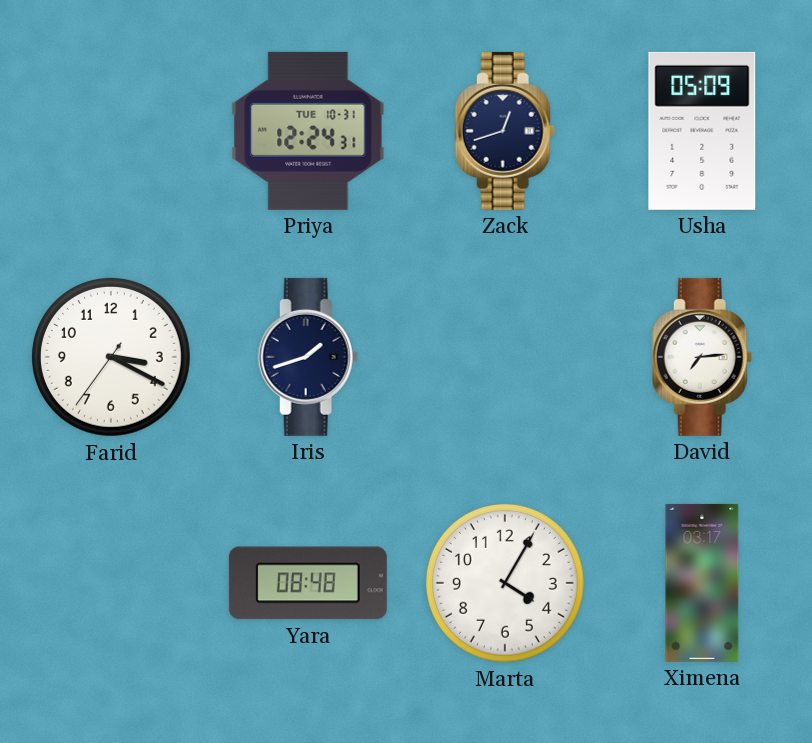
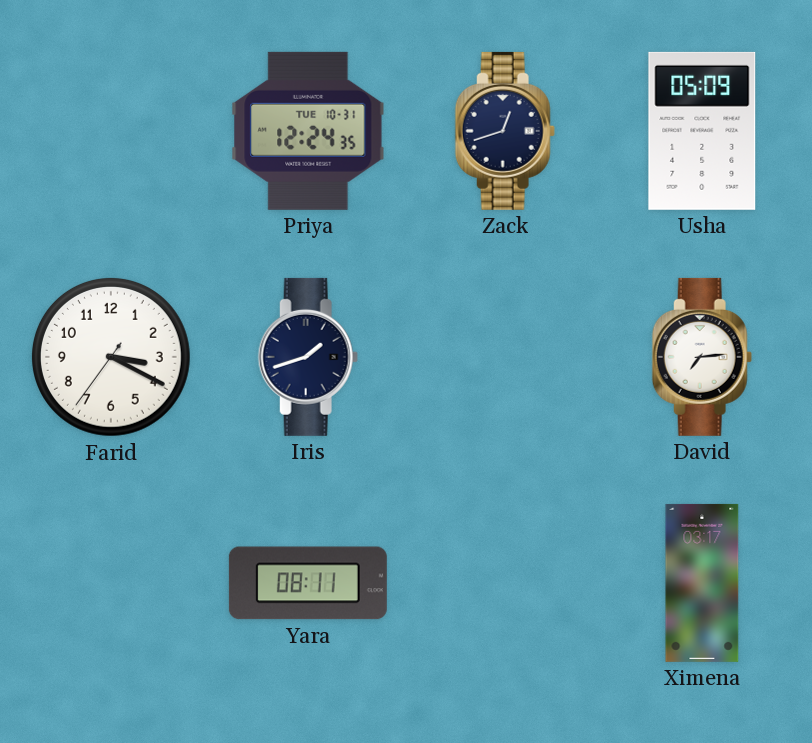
Priya: 12:24:31 -> 12:24:35
Yara: 08:48 -> 08:11
Marta: 4:05 -> none
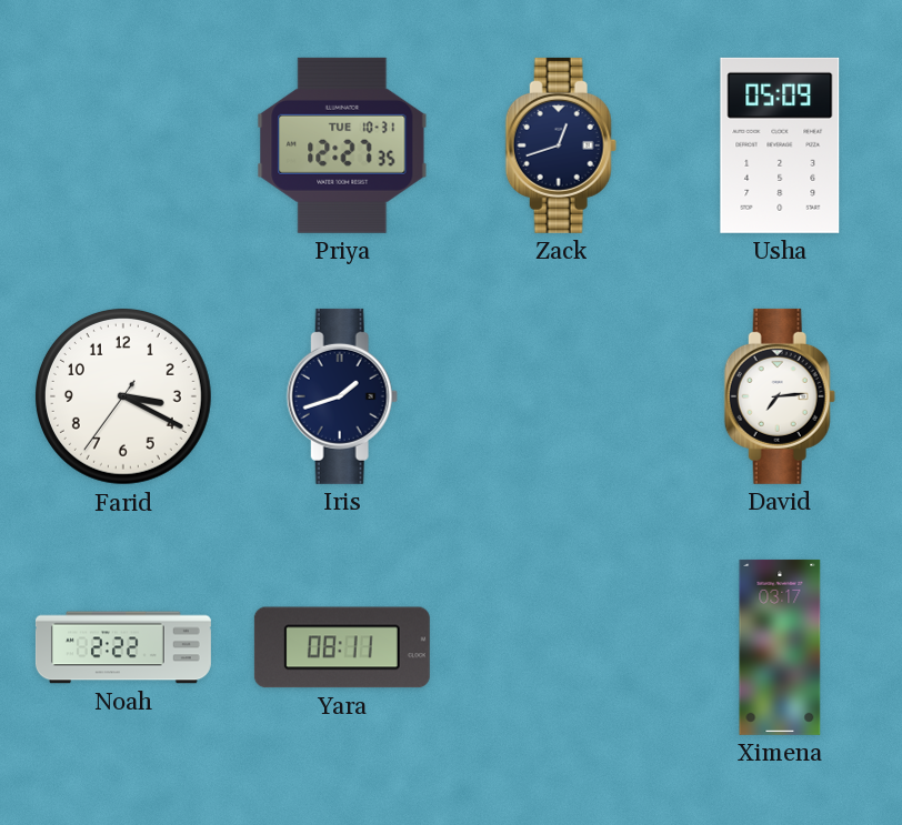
Priya: 12:24 -> 12:27
Noah: none -> 2:22
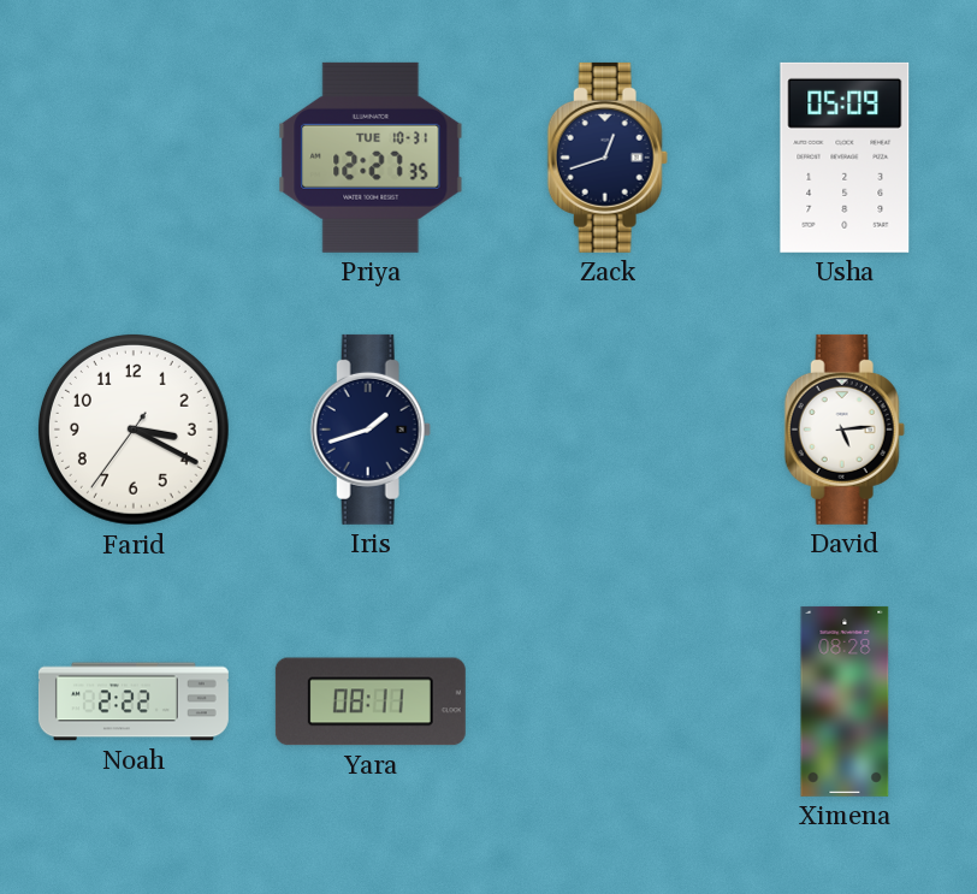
David: 7:14 -> 5:14
Ximena: 03:17 -> 08:28
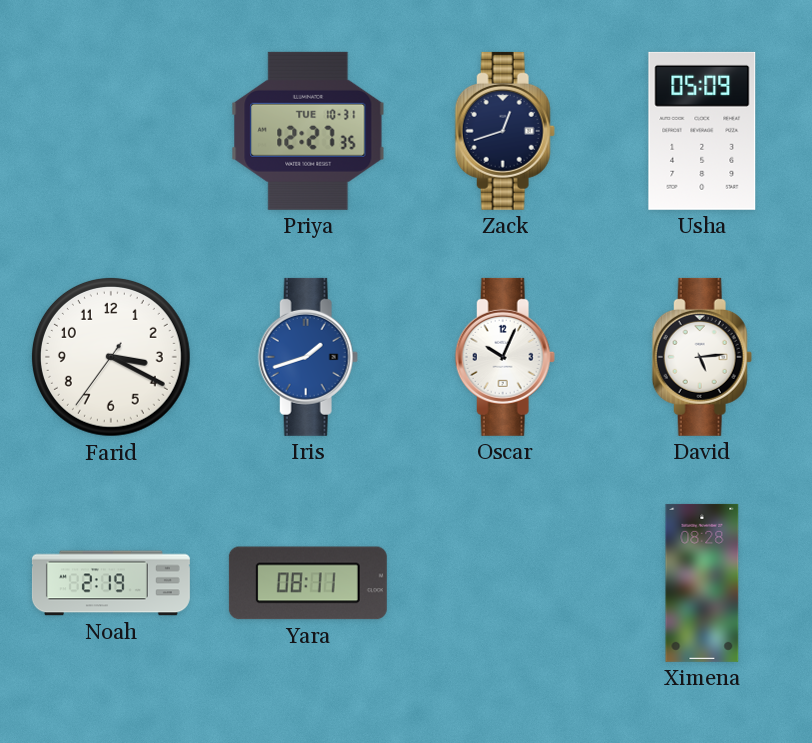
Iris dial: navy -> blue
Oscar: none -> 10:04
Noah: 2:22 -> 2:19
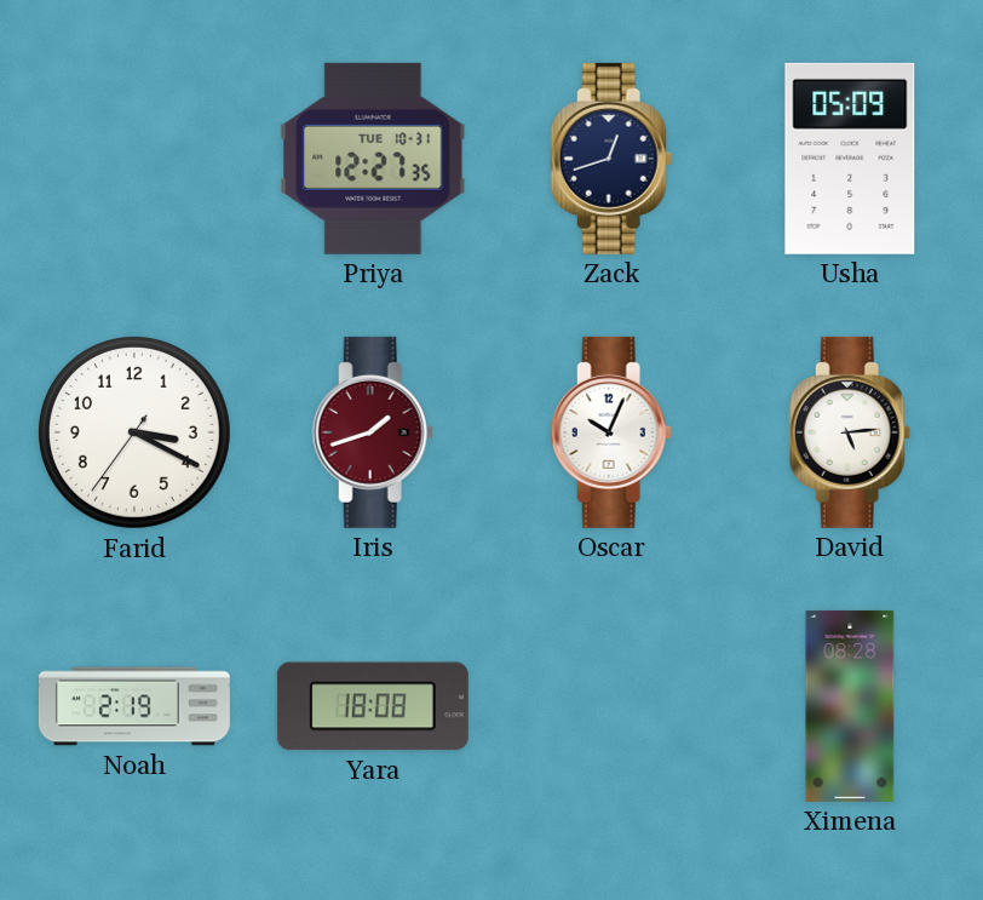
Iris dial: blue -> burgundy
Yara: 08:11 -> 18:08
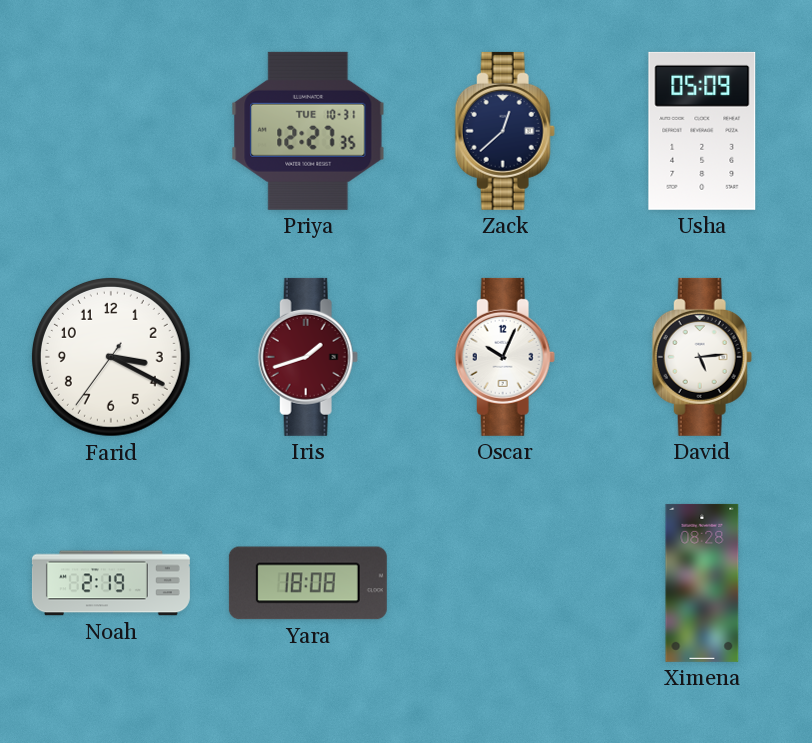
Zack: 12:42 -> 12:38
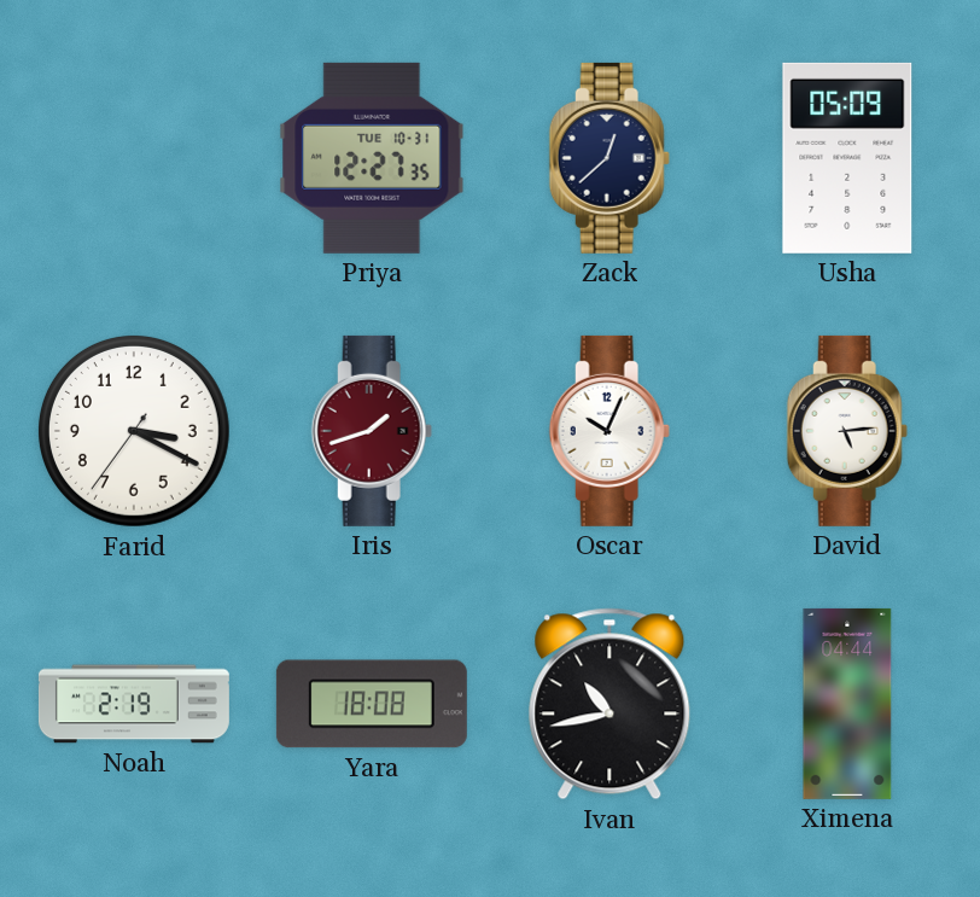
Ivan: none -> 10:43
Ximena: 08:28 -> 04:44
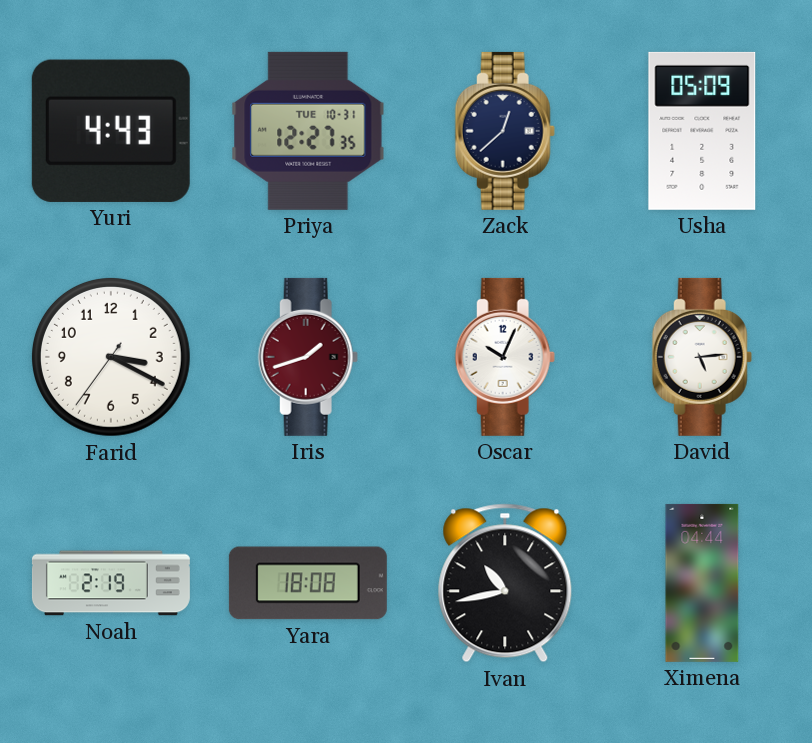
Yuri: none -> 4:43
